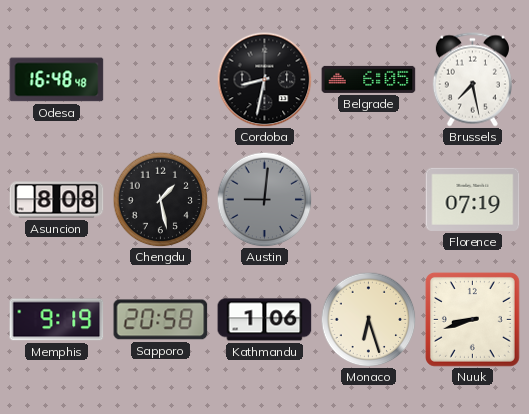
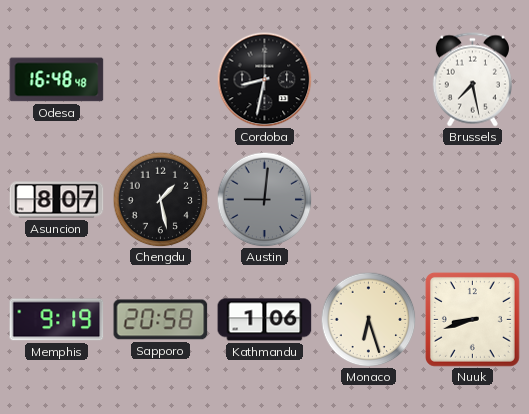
Belgrade: 6:05 -> none
Asuncion: 8:08 -> 8:07
Florence: 07:19 -> none
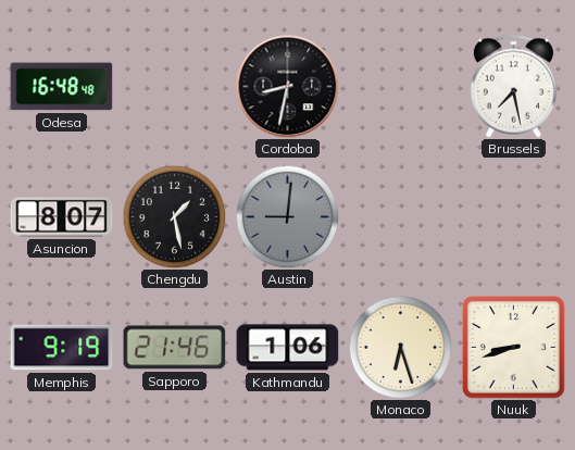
Sapporo: 20:58 -> 21:46
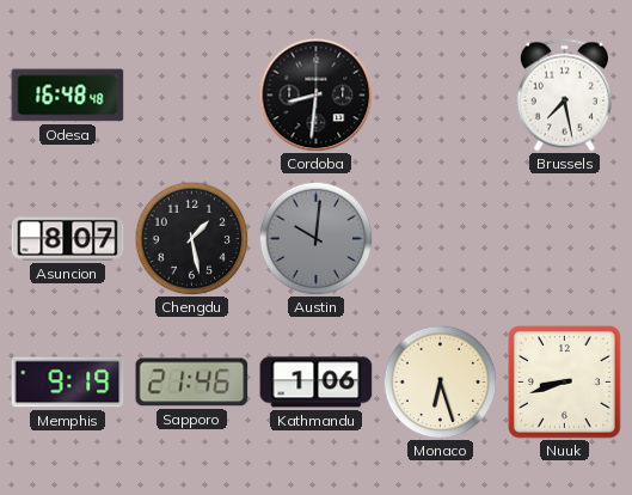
Cordoba: 8:32 -> 8:31
Austin: 9:01 -> 10:01
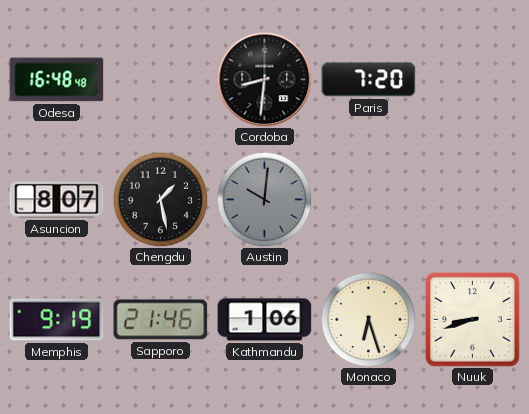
Paris: none -> 7:20
Brussels: 7:28 -> none
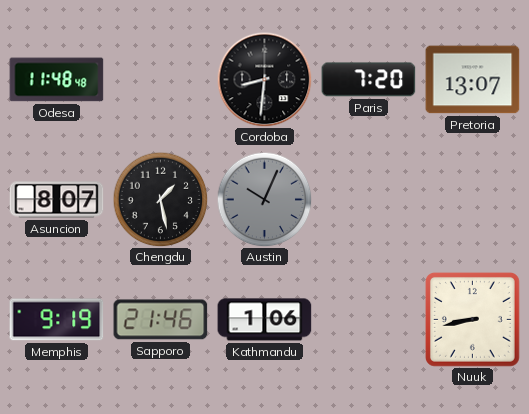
Odesa: 16:48 -> 11:48
Pretoria: none -> 13:07
Austin: 10:01 -> 10:04
Monaco: 6:27 -> none
Nuuk: 8:42 -> 8:43
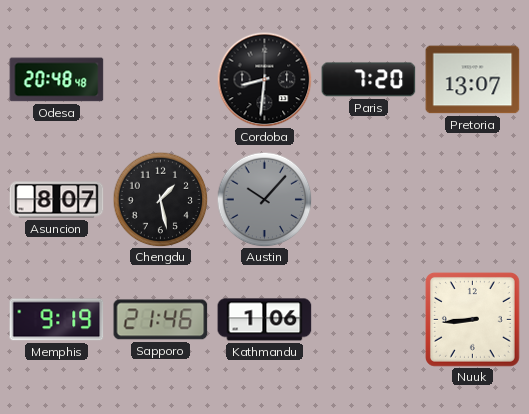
Odesa: 11:48 -> 20:48
Austin: 10:04 -> 10:07
Nuuk: 8:43 -> 8:44
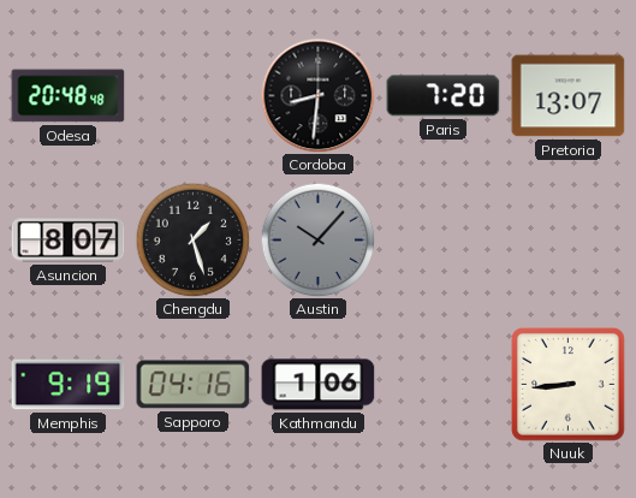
Chengdu: 1:28 -> 1:27
Sapporo: 21:46 -> 04:16
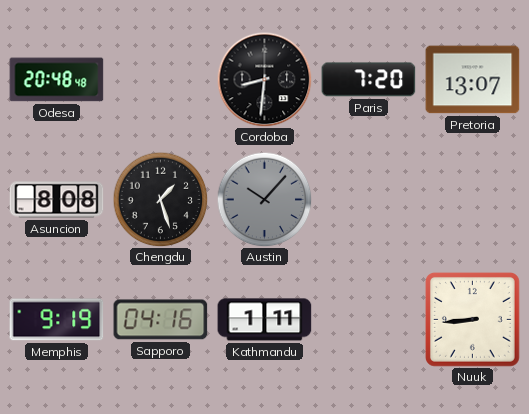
Asuncion: 8:07 -> 8:08
Kathmandu: 1:06 -> 1:11
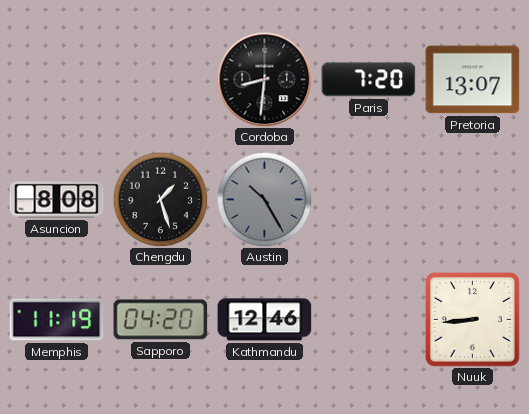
Odesa: 20:48 -> none
Austin: 10:07 -> 10:25
Memphis: 9:19 -> 11:19
Sapporo: 04:16 -> 04:20
Kathmandu: 1:11 -> 12:46
